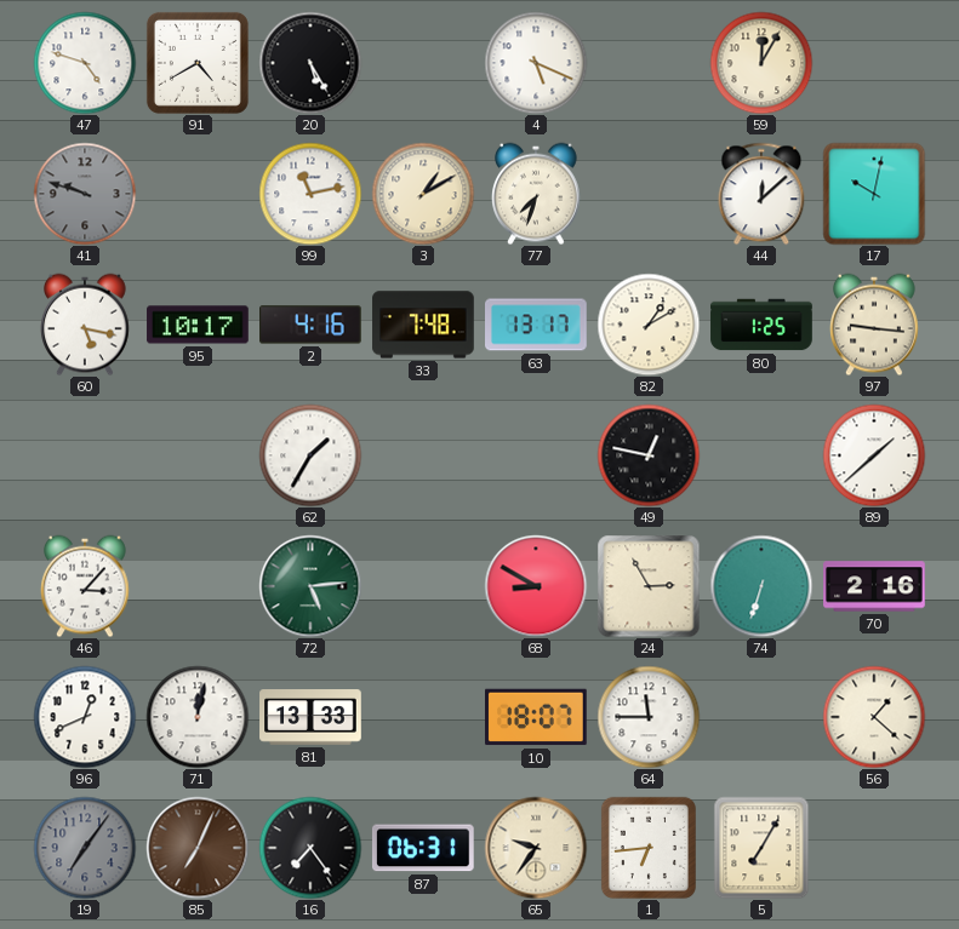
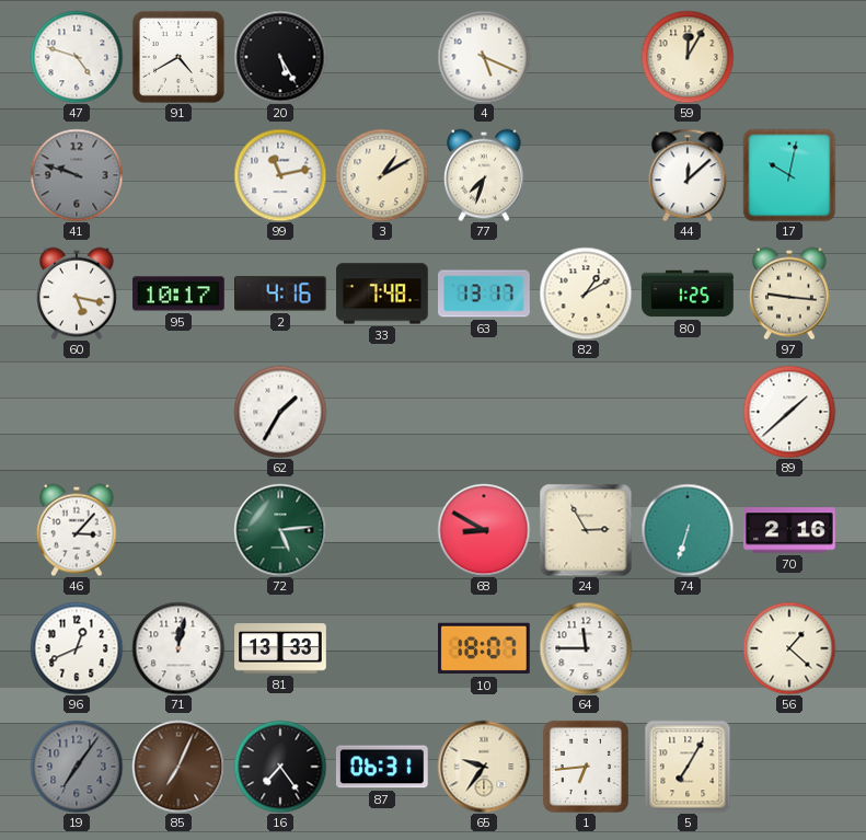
49: 12:47 -> none
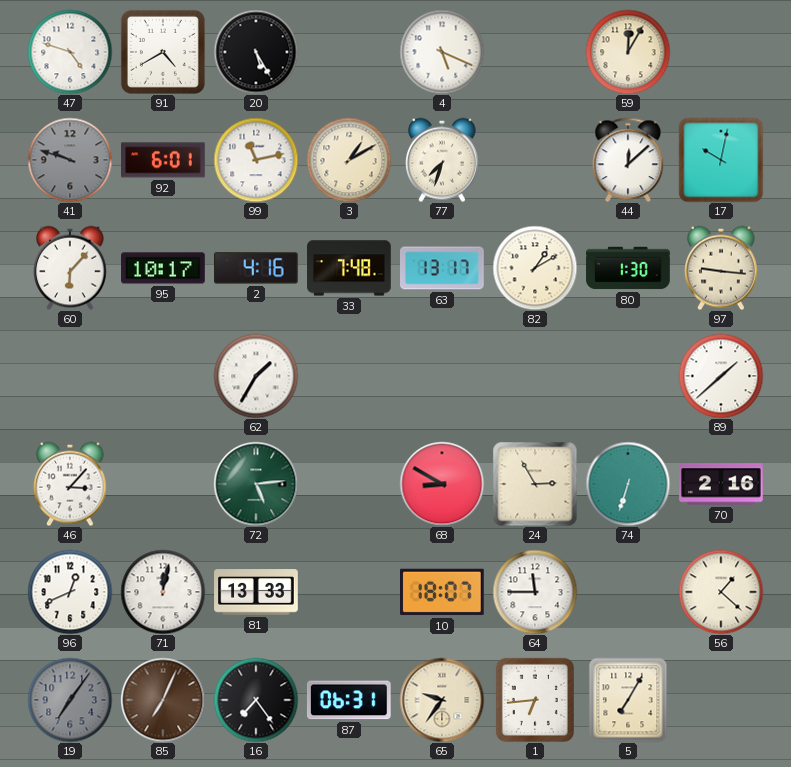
92: none -> 6:01
60: 5:17 -> 6:07
80: 1:25 -> 1:30
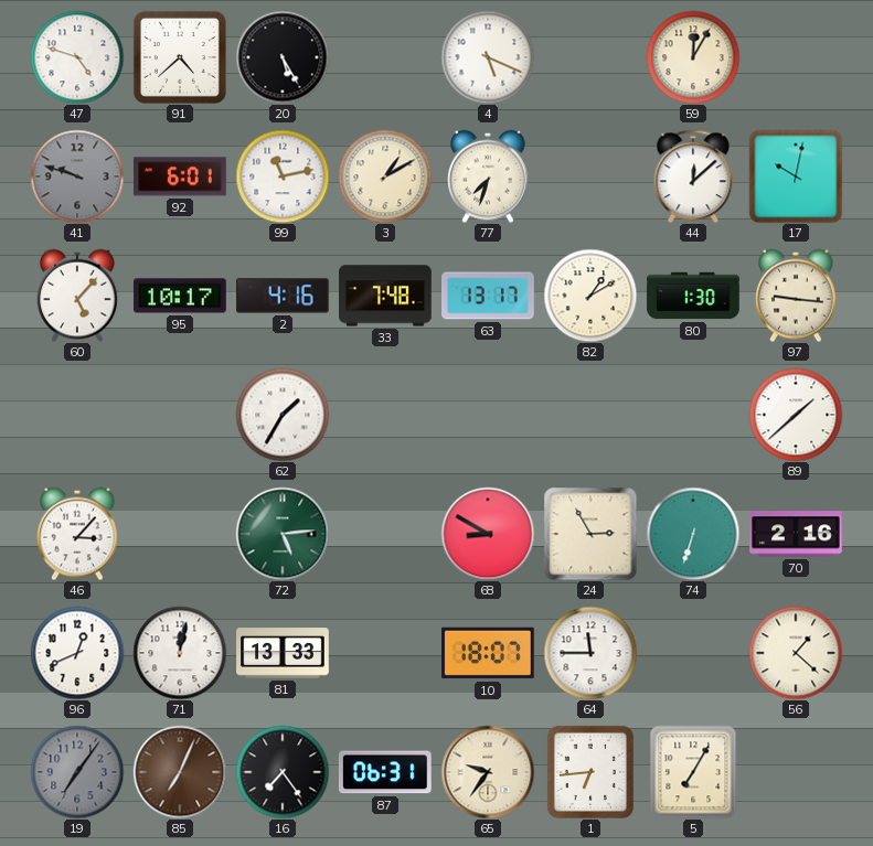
91: 4:40 -> 4:38
60: 6:07 -> 5:07
